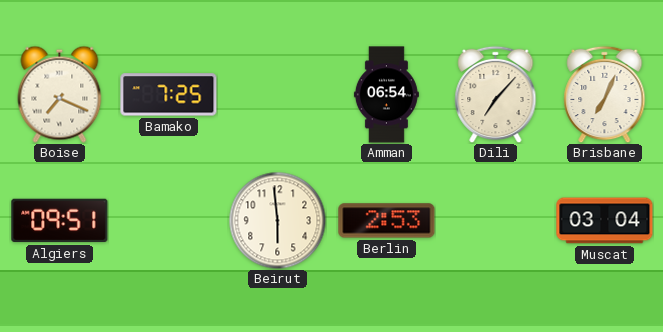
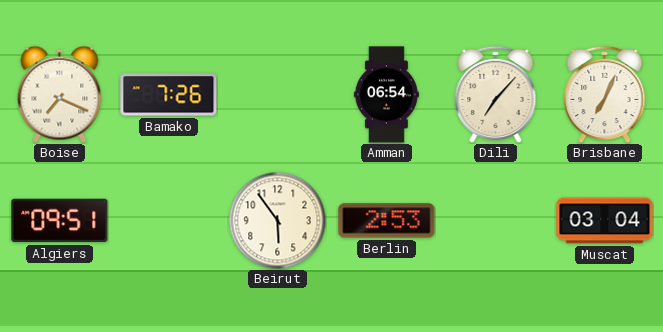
Bamako: 7:25 -> 7:26
Beirut: 5:59 -> 5:54
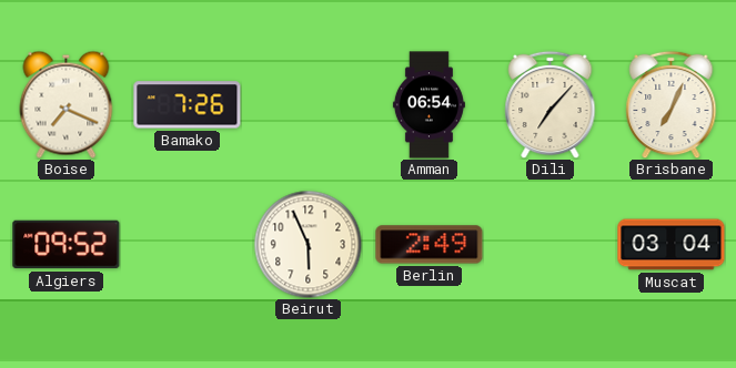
Algiers: 09:51 -> 09:52
Beirut: 5:54 -> 5:56
Berlin: 2:53 -> 2:49
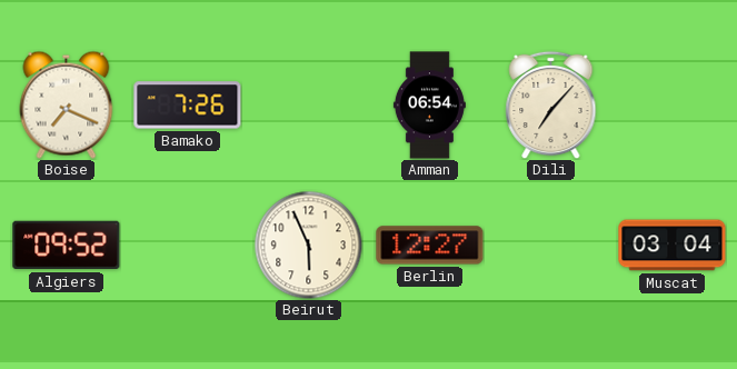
Brisbane: 7:04 -> none
Berlin: 2:49 -> 12:27
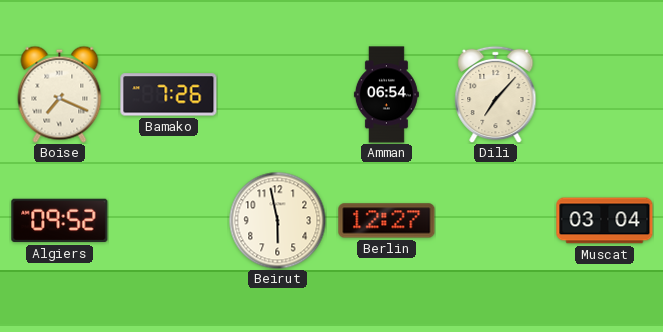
Beirut: 5:56 -> 5:58
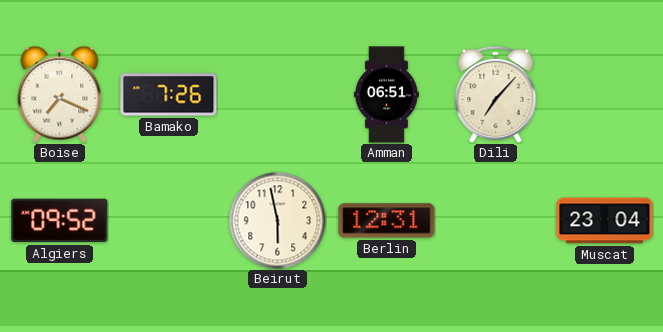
Amman: 06:54 -> 06:51
Berlin: 12:27 -> 12:31
Muscat: 03:04 -> 23:04
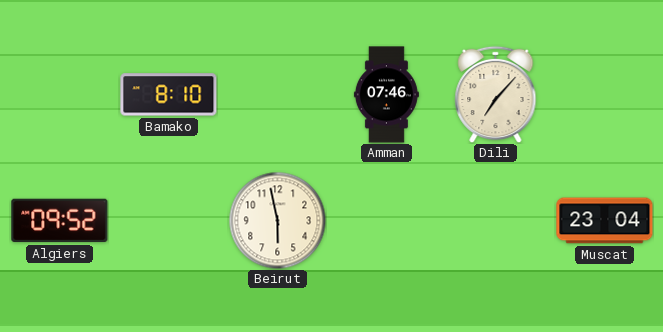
Boise: 7:19 -> none
Bamako: 7:26 -> 8:10
Amman: 06:51 -> 07:46
Berlin: 12:31 -> none
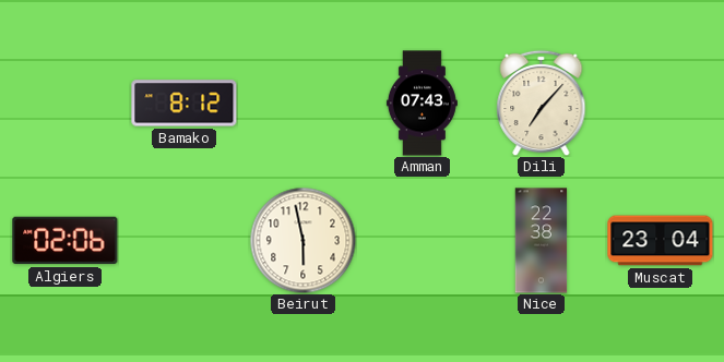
Bamako: 8:10 -> 8:12
Amman: 07:46 -> 07:43
Algiers: 09:52 -> 02:06
Nice: none -> 22:38
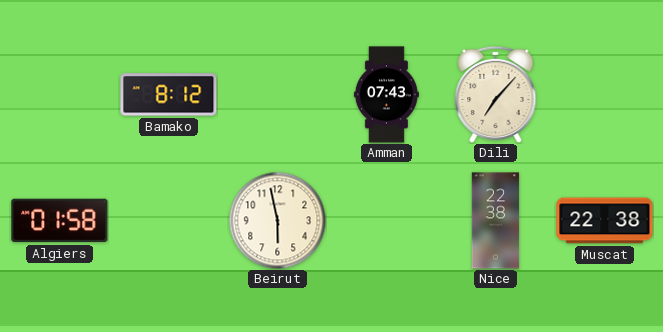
Algiers: 02:06 -> 01:58
Muscat: 23:04 -> 22:38
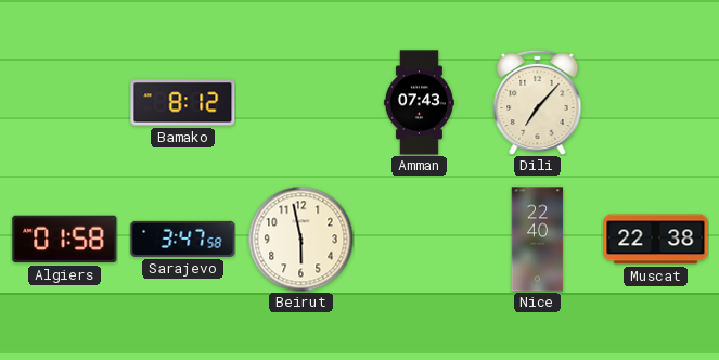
Sarajevo: none -> 3:47
Nice: 22:38 -> 22:40
